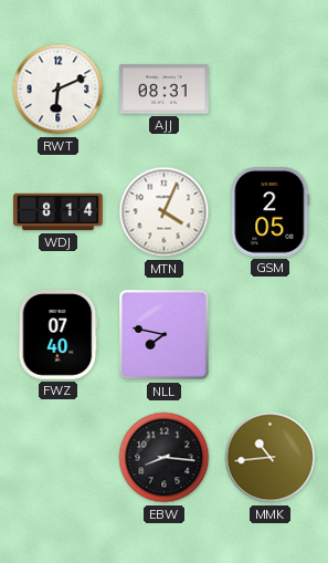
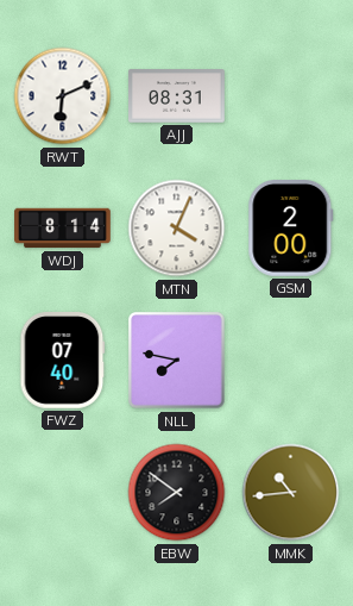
GSM: 2:05 -> 2:00
EBW: 8:16 -> 7:51
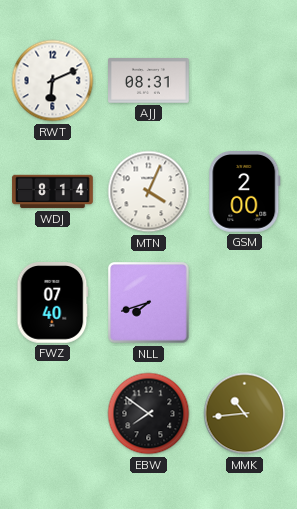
NLL: 7:47 -> 7:42
